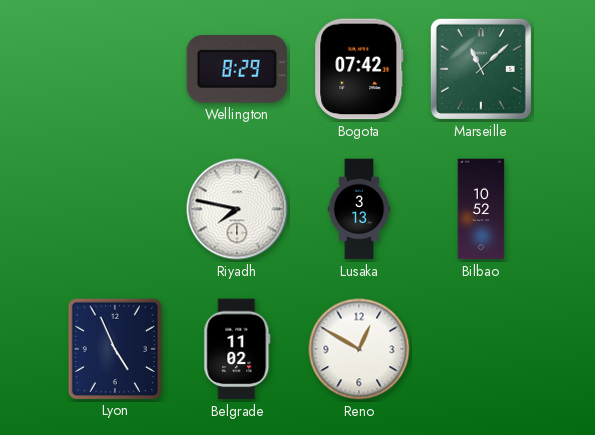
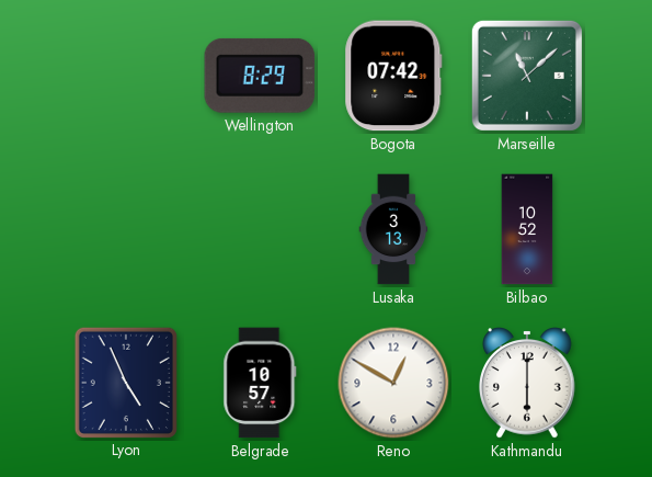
Riyadh: 7:47 -> none
Belgrade: 11:02 -> 10:57
Kathmandu: none -> 6:00
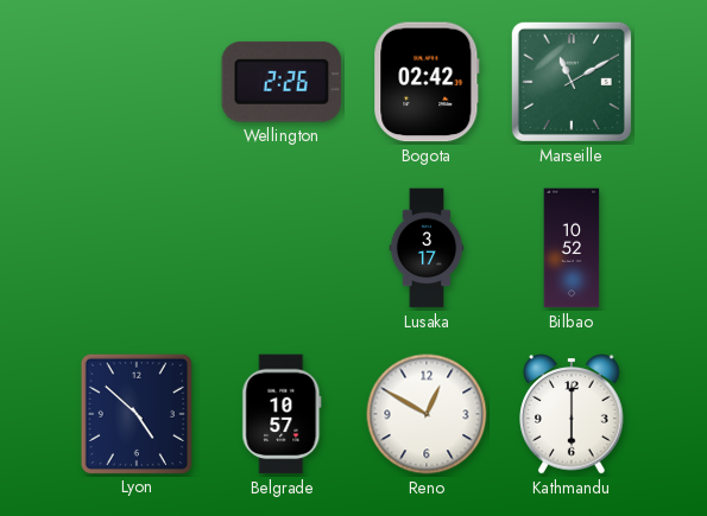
Wellington: 8:29 -> 2:26
Bogota: 07:42 -> 02:42
Marseille: 11:08 -> 11:10
Lusaka: 3:13 -> 3:17
Lyon: 4:56 -> 4:52
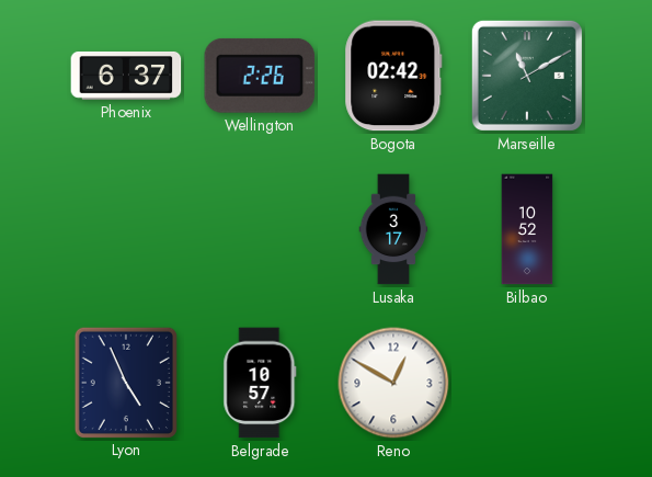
Phoenix: none -> 6:37
Lyon: 4:52 -> 4:56
Kathmandu: 6:00 -> none
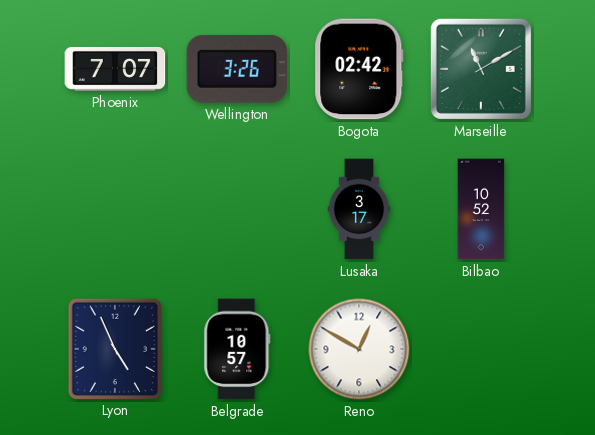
Phoenix: 6:37 -> 7:07
Wellington: 2:26 -> 3:26
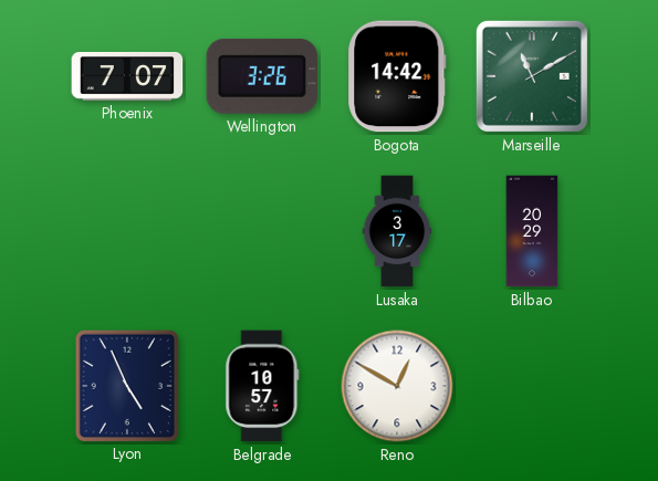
Bogota: 02:42 -> 14:42
Bilbao: 10:52 -> 20:29
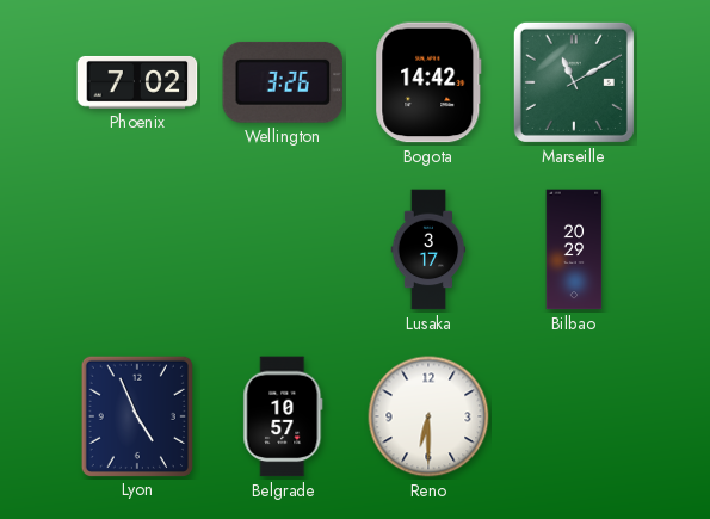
Phoenix: 7:07 -> 7:02
Reno: 12:50 -> 6:30
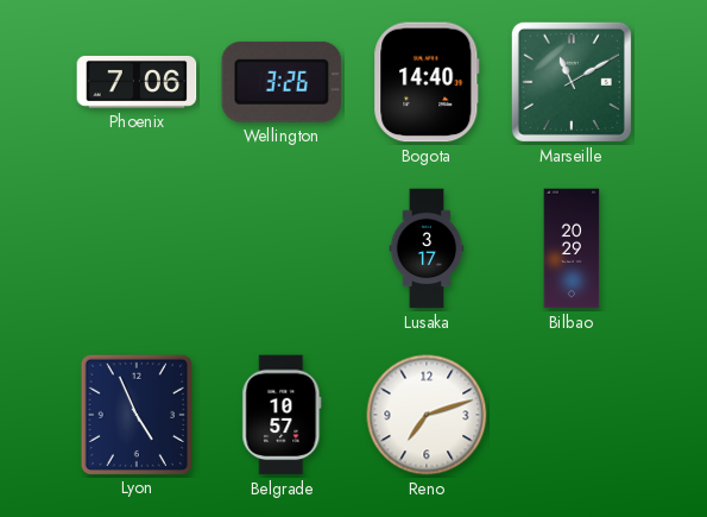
Phoenix: 7:02 -> 7:06
Bogota: 14:42 -> 14:40
Reno: 6:30 -> 7:12
